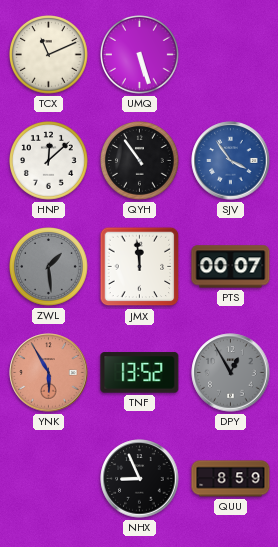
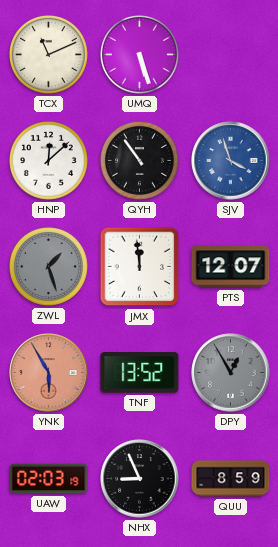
SJV: 3:54 -> 3:57
ZWL: 1:29 -> 1:27
PTS: 00:07 -> 12:07
UAW: none -> 02:03
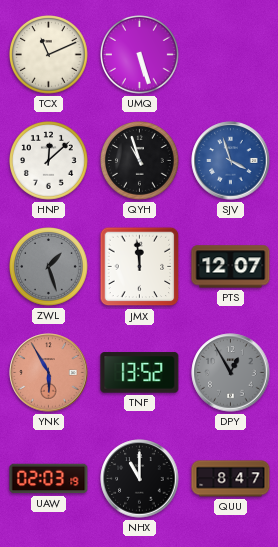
QYH: 10:54 -> 10:57
NHX: 8:56 -> 11:00
QUU: 8:59 -> 8:47
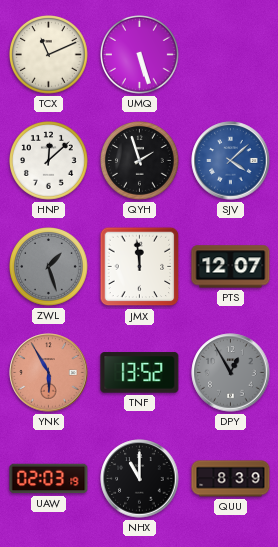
QYH: 10:57 -> 1:57
SJV: 3:57 -> 4:08
QUU: 8:47 -> 8:39
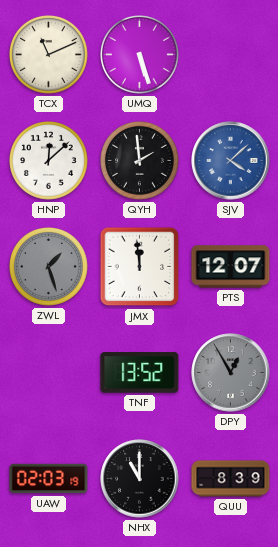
QYH: 1:57 -> 1:59
YNK: 5:55 -> none
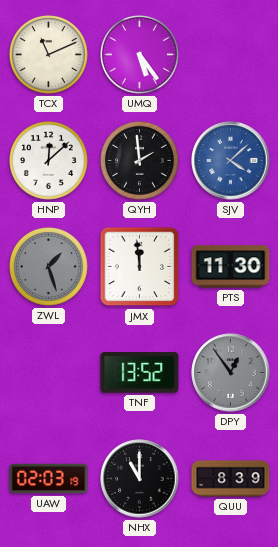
UMQ: 5:27 -> 5:24
PTS: 12:07 -> 11:30
DPY: 12:55 -> 12:54
